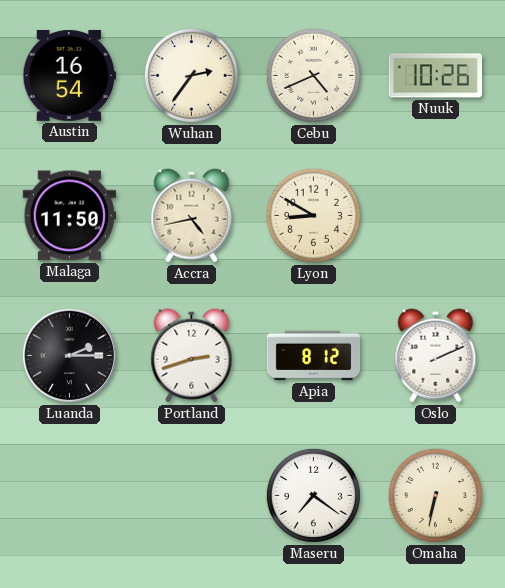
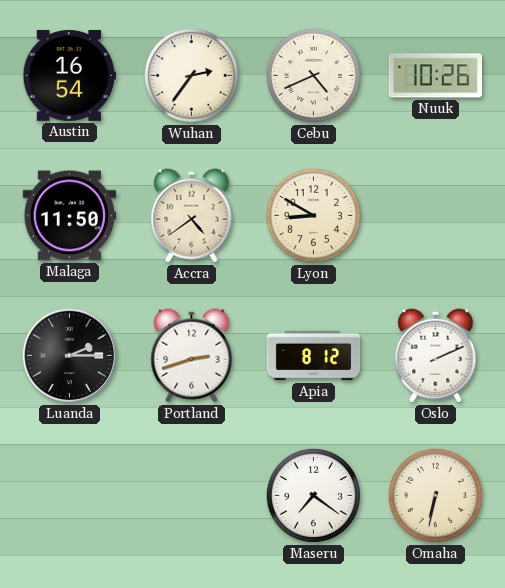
Accra: 4:43 -> 4:39
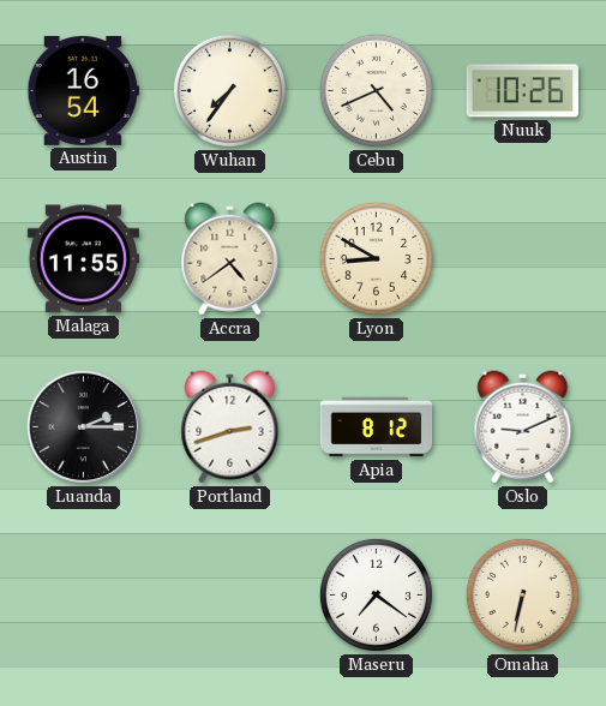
Wuhan: 2:36 -> 7:36
Malaga: 11:50 -> 11:55
Oslo: 2:11 -> 9:11
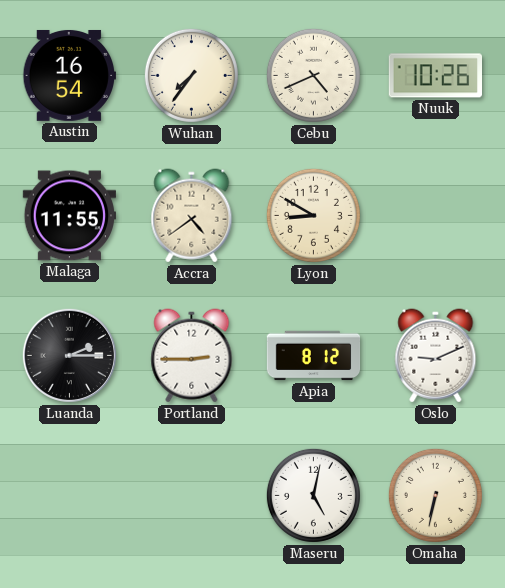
Portland: 2:42 -> 2:45
Maseru: 7:21 -> 5:02
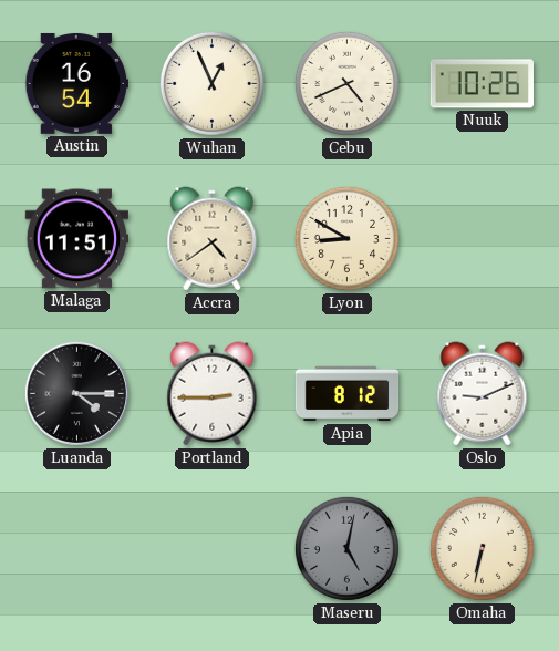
Wuhan: 7:36 -> 12:56
Malaga: 11:55 -> 11:51
Luanda: 2:15 -> 4:15
Maseru dial: white -> grey
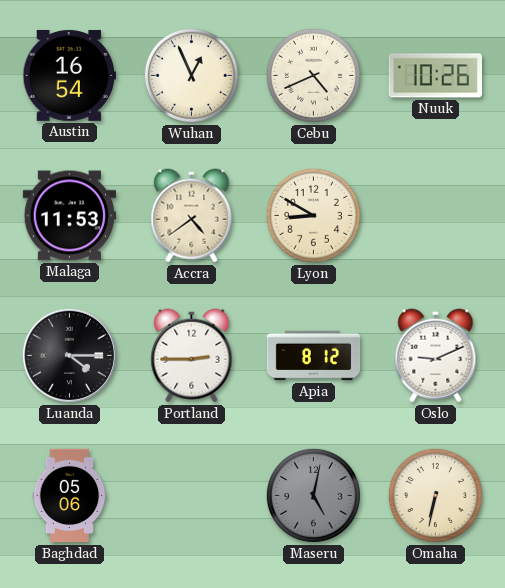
Malaga: 11:51 -> 11:53
Baghdad: none -> 05:06
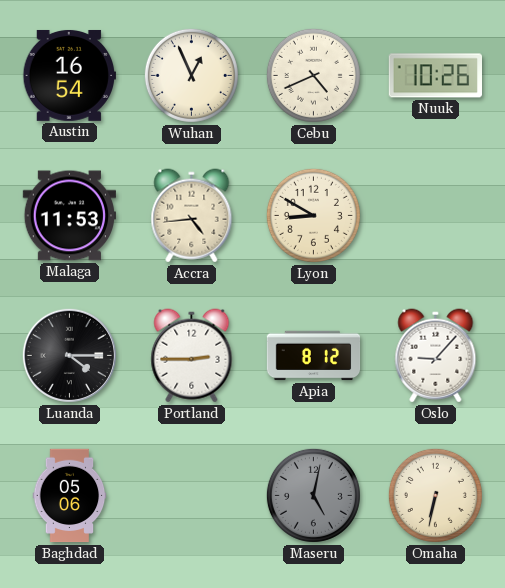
Accra: 4:39 -> 4:44
Oslo: 9:11 -> 9:07
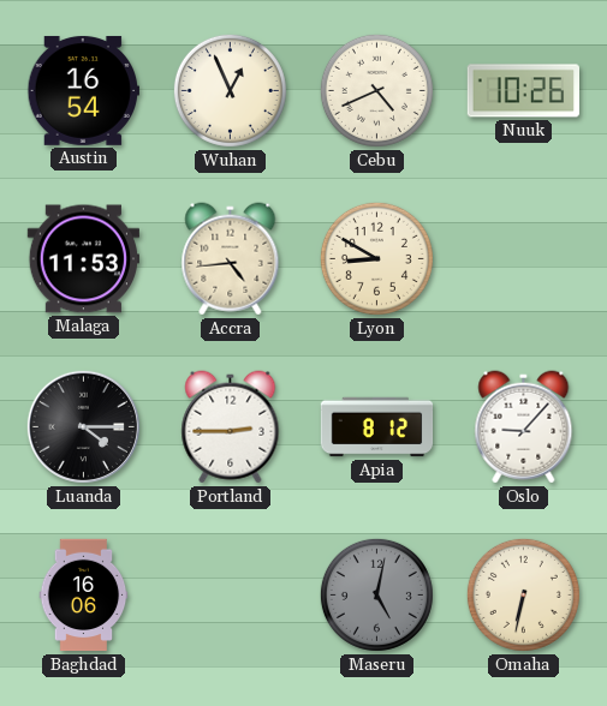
Baghdad: 05:06 -> 16:06
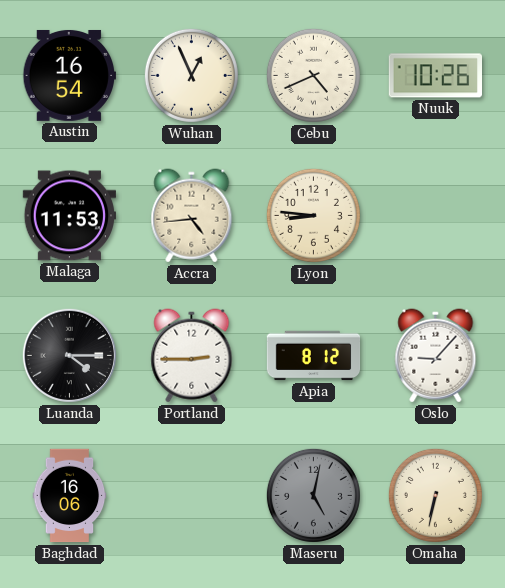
Lyon: 8:50 -> 8:46
